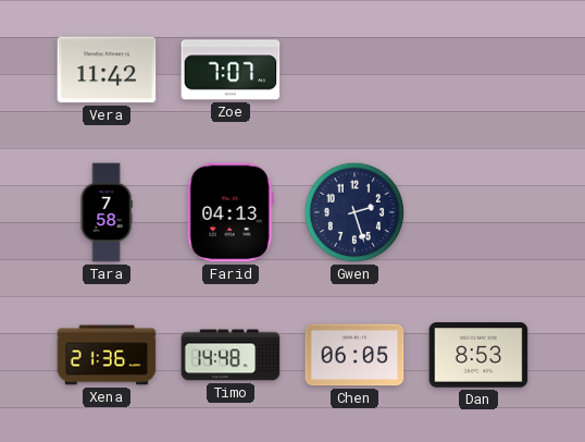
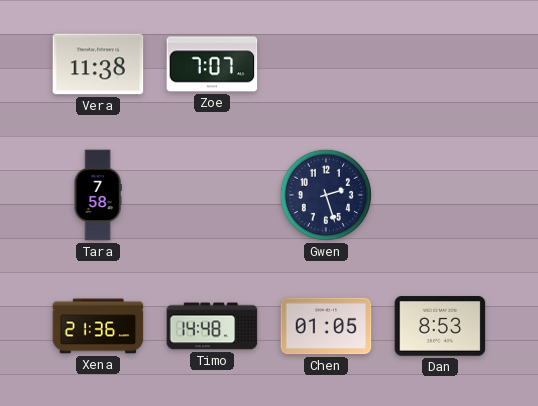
Vera: 11:42 -> 11:38
Farid: 04:13 -> none
Chen: 06:05 -> 01:05
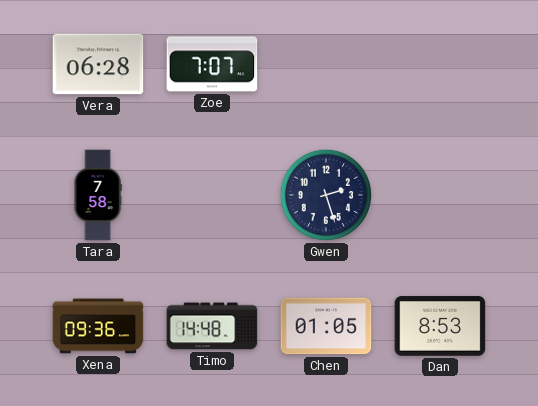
Vera: 11:38 -> 06:28
Xena: 21:36 -> 09:36
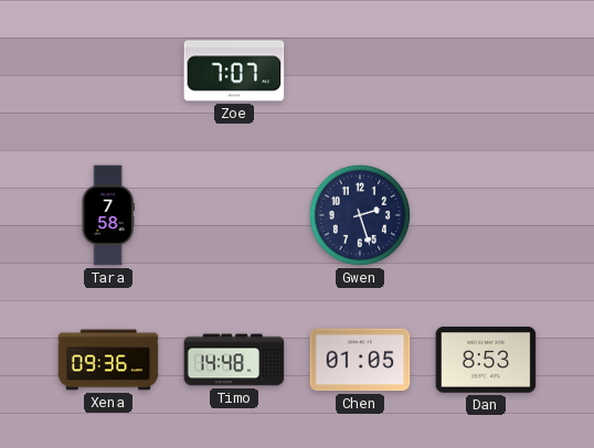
Vera: 06:28 -> none
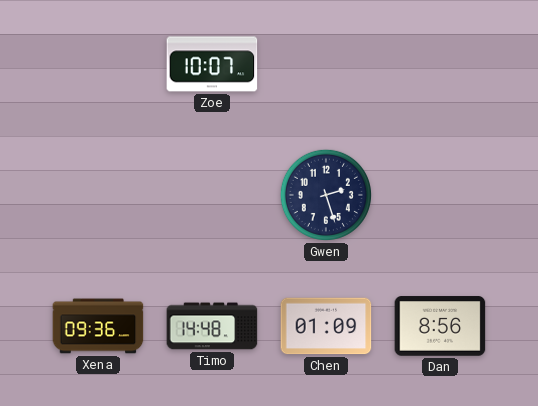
Zoe: 7:07 -> 10:07
Tara: 7:58 -> none
Chen: 01:05 -> 01:09
Dan: 8:53 -> 8:56
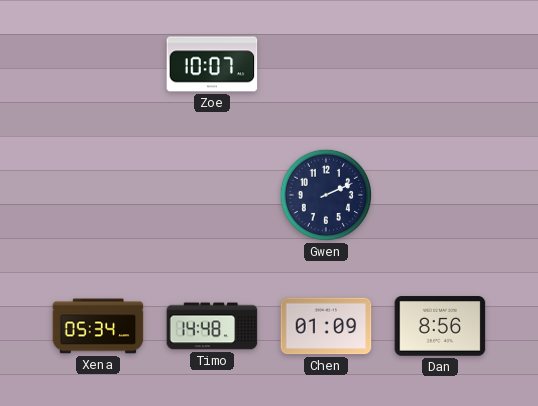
Gwen: 2:27 -> 2:11
Xena: 09:36 -> 05:34
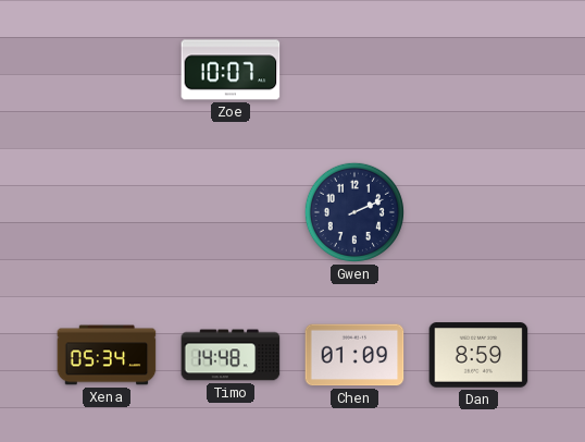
Dan: 8:56 -> 8:59
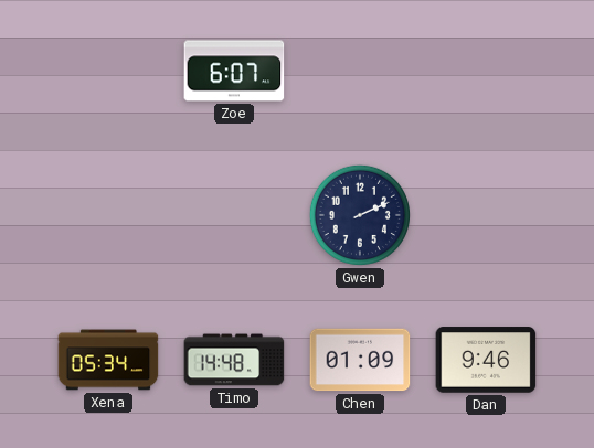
Zoe: 10:07 -> 6:07
Dan: 8:59 -> 9:46
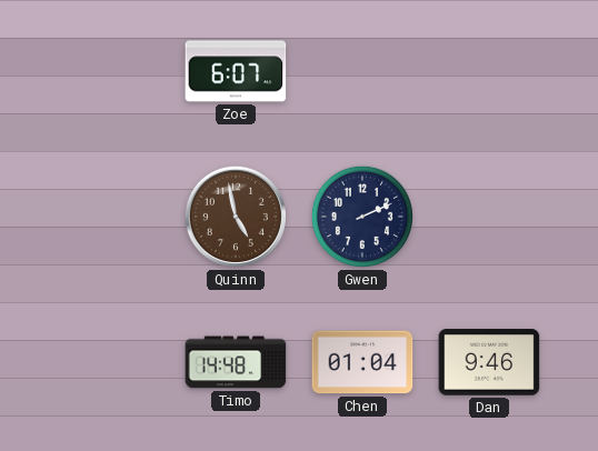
Quinn: none -> 4:58
Xena: 05:34 -> none
Chen: 01:09 -> 01:04
